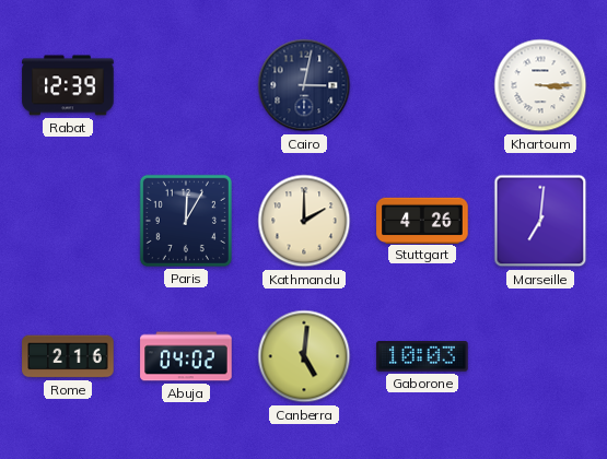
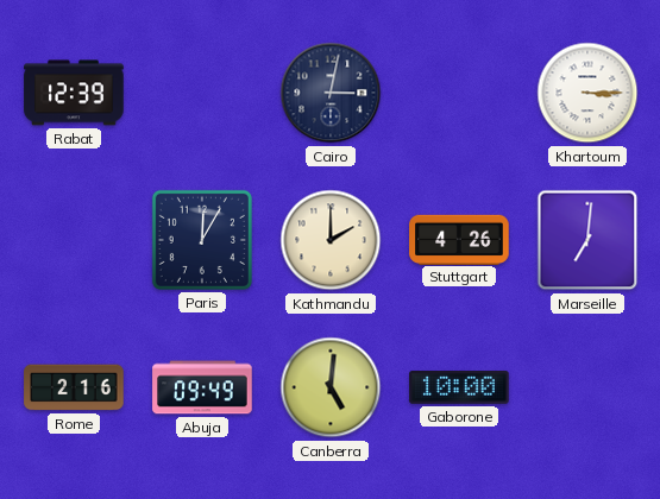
Abuja: 04:02 -> 09:49
Gaborone: 10:03 -> 10:00
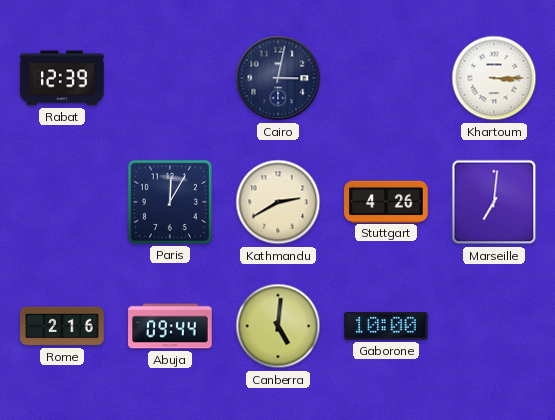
Kathmandu: 2:00 -> 2:40
Abuja: 09:49 -> 09:44
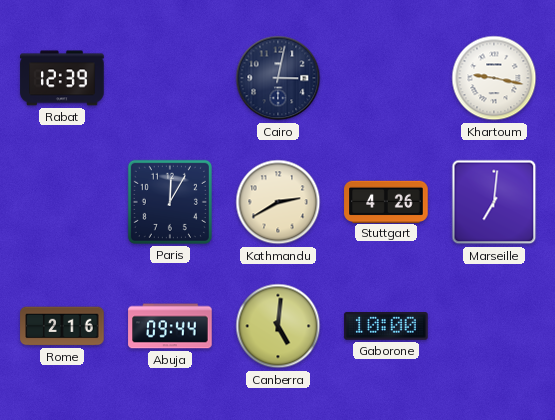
Khartoum: 3:15 -> 9:17
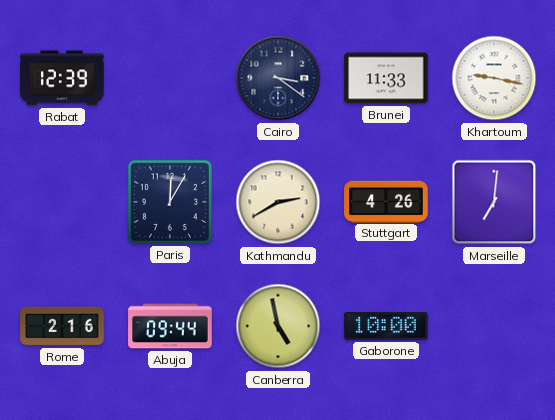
Cairo: 3:02 -> 3:21
Brunei: none -> 11:33
Canberra: 5:01 -> 4:58
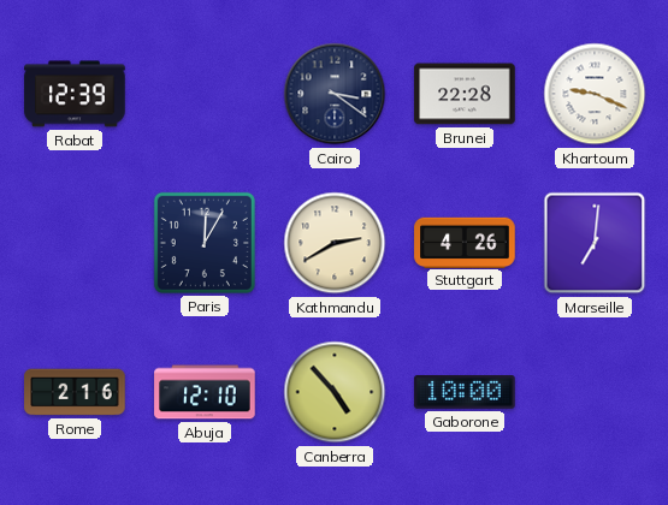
Brunei: 11:33 -> 22:28
Khartoum: 9:17 -> 9:19
Abuja: 09:44 -> 12:10
Canberra: 4:58 -> 4:53
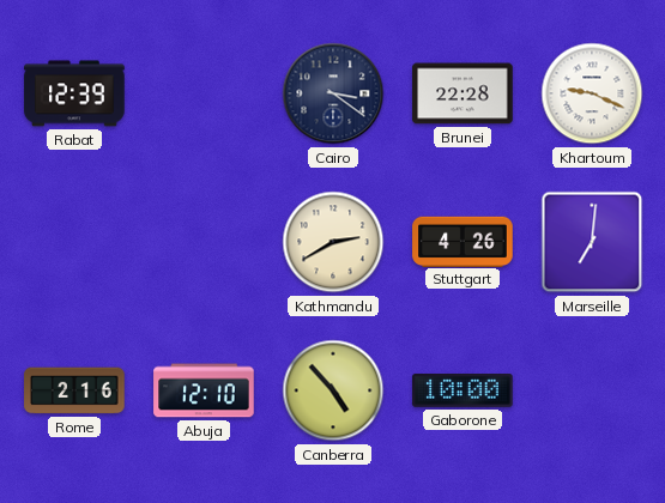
Paris: 12:05 -> none
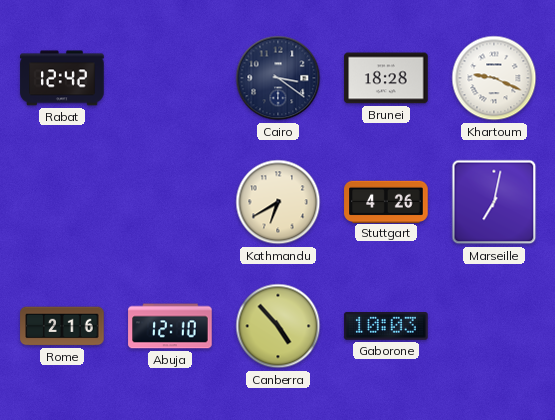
Rabat: 12:39 -> 12:42
Brunei: 22:28 -> 18:28
Kathmandu: 2:40 -> 6:40
Marseille: 7:01 -> 7:02
Gaborone: 10:00 -> 10:03
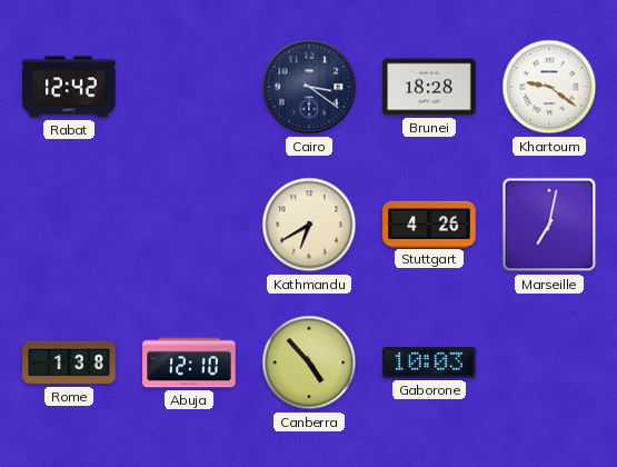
Khartoum: 9:19 -> 9:21
Rome: 2:16 -> 1:38
